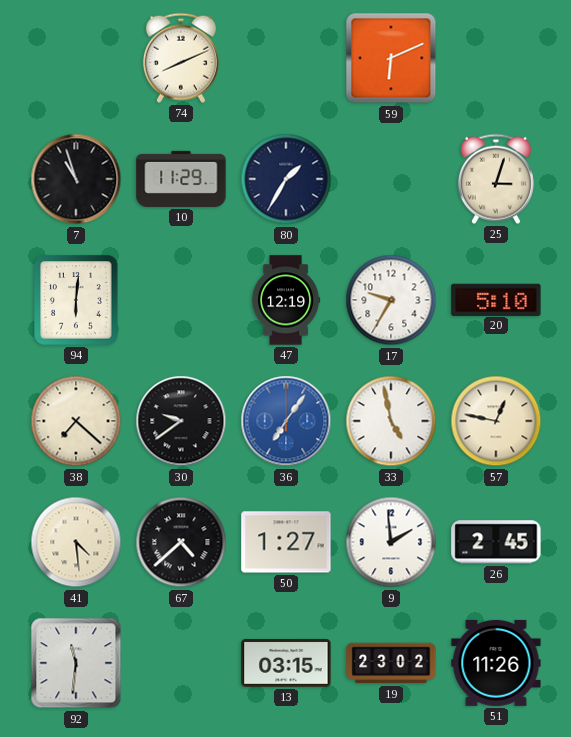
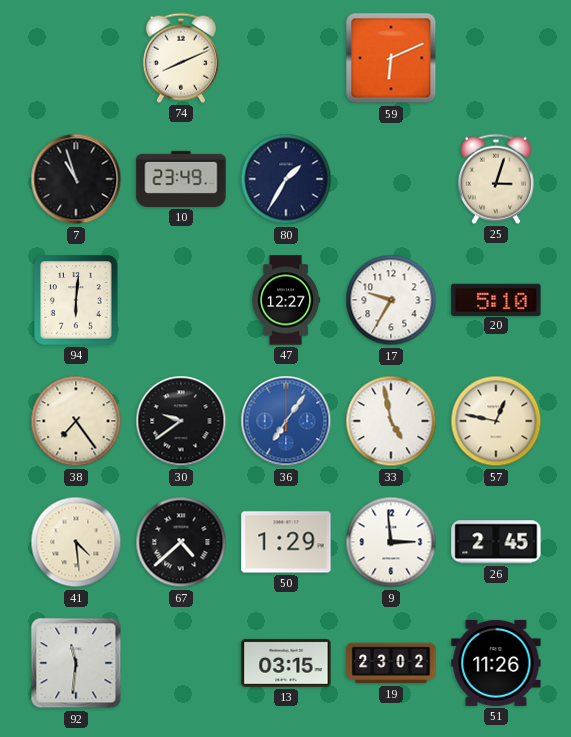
10: 11:29 -> 23:49
47: 12:19 -> 12:27
38: 7:22 -> 7:24
50: 1:27 -> 1:29
9: 1:59 -> 2:59
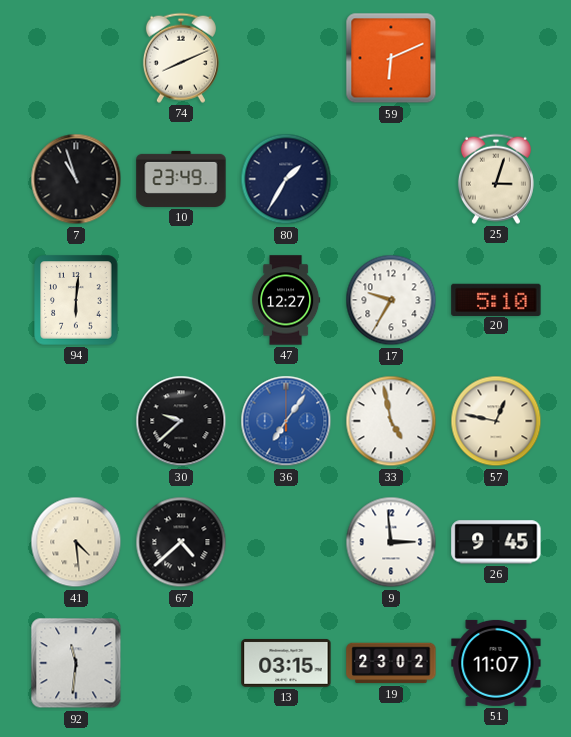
38: 7:24 -> none
30: 9:39 -> 9:38
50: 1:29 -> none
26: 2:45 -> 9:45
51: 11:26 -> 11:07
